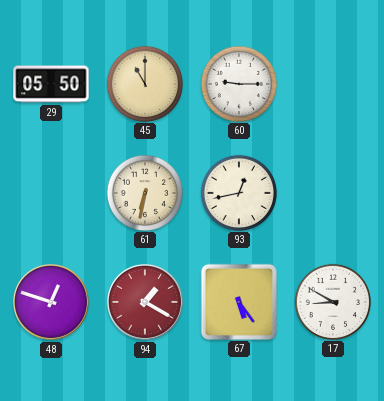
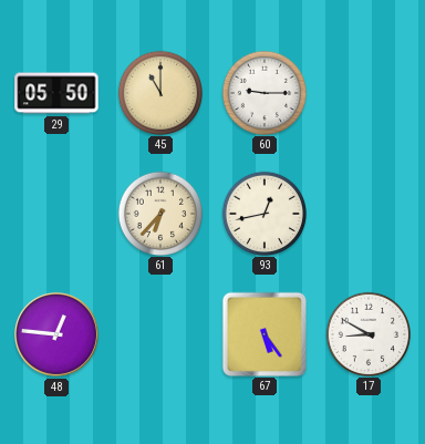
61: 6:32 -> 6:37
48: 12:48 -> 12:46
94: 1:20 -> none
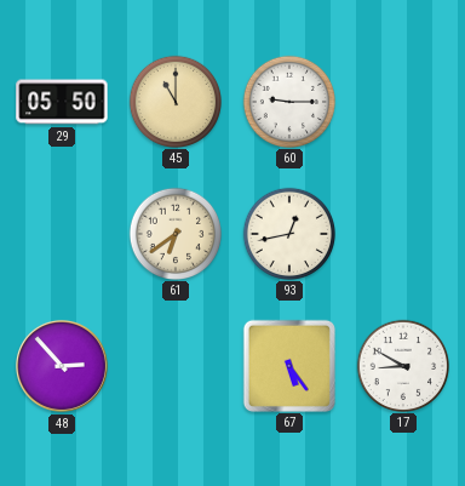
61: 6:37 -> 6:39
48: 12:46 -> 2:53
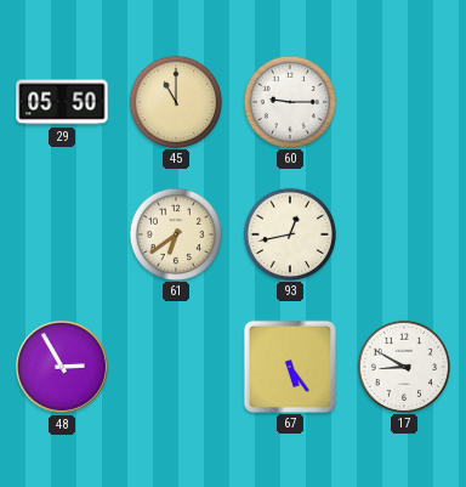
48: 2:53 -> 2:55
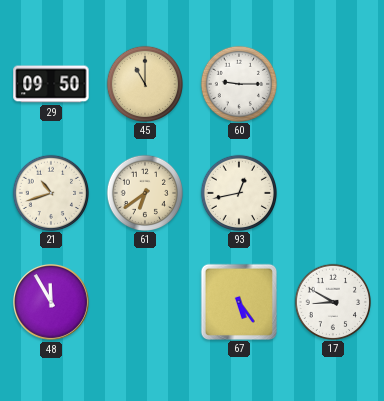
29: 05:50 -> 09:50
21: none -> 10:42
48: 2:55 -> 11:55
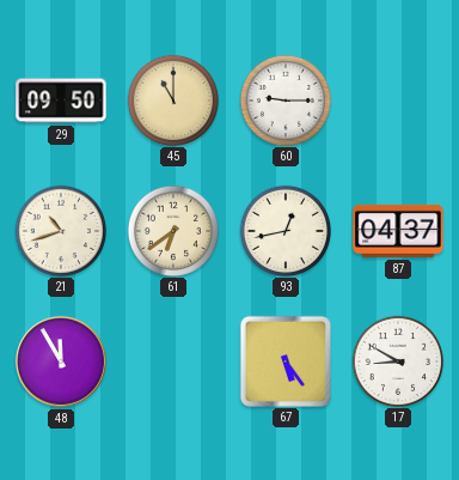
87: none -> 04:37
